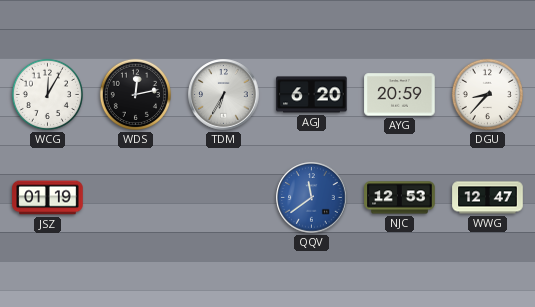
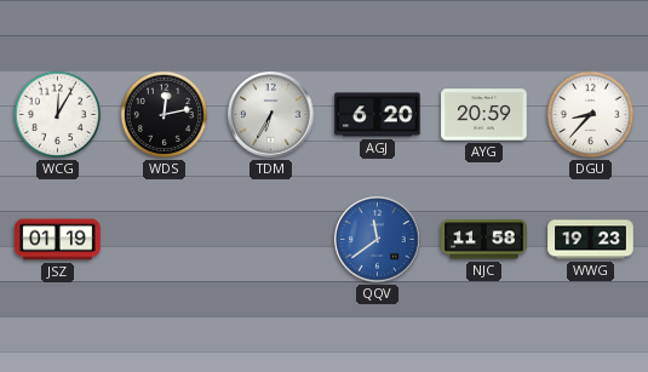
NJC: 12:53 -> 11:58
WWG: 12:47 -> 19:23
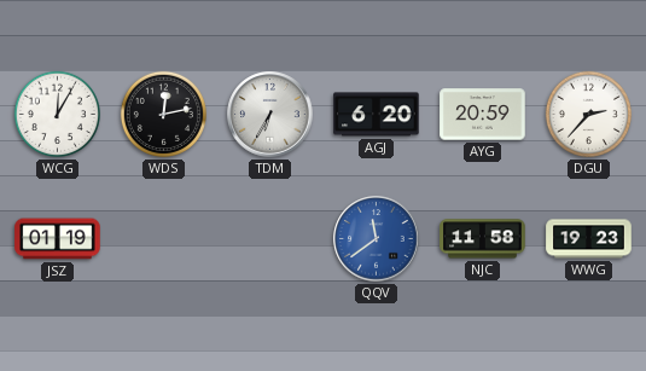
DGU: 8:37 -> 2:37
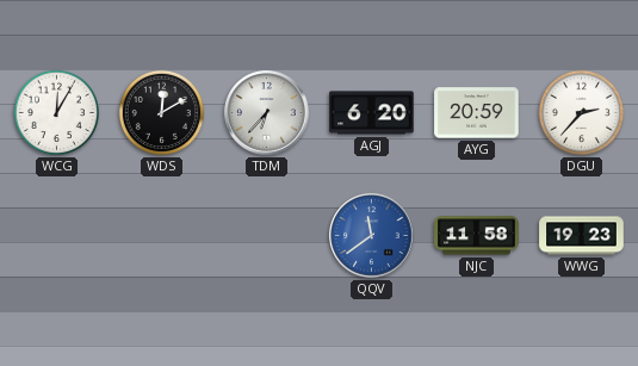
WDS: 12:13 -> 12:10
TDM: 6:35 -> 6:37
JSZ: 01:19 -> none
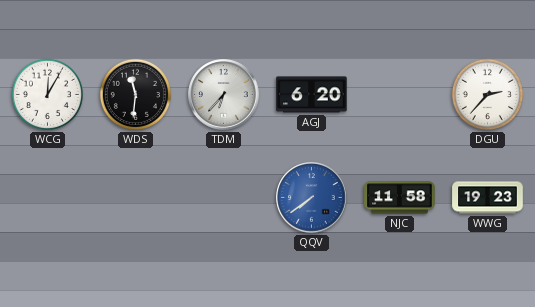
WDS: 12:10 -> 11:31
AYG: 20:59 -> none
QQV: 11:39 -> 7:39
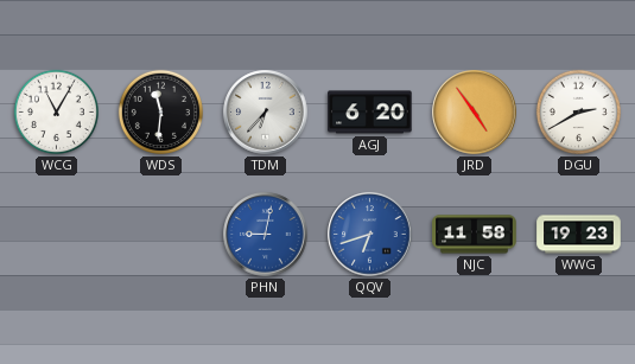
WCG: 12:05 -> 11:05
JRD: none -> 4:54
DGU: 2:37 -> 2:40
PHN: none -> 9:02
QQV: 7:39 -> 6:42
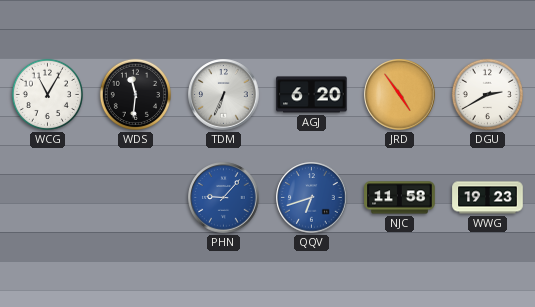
TDM: 6:37 -> 6:34
PHN: 9:02 -> 9:07
